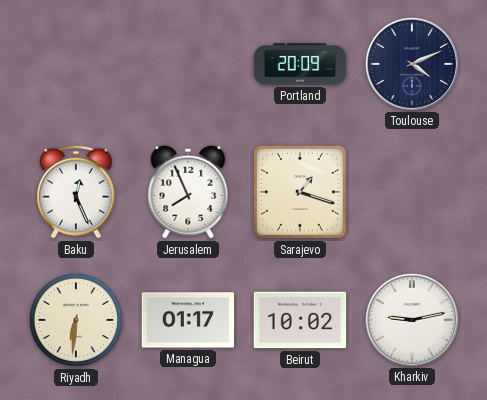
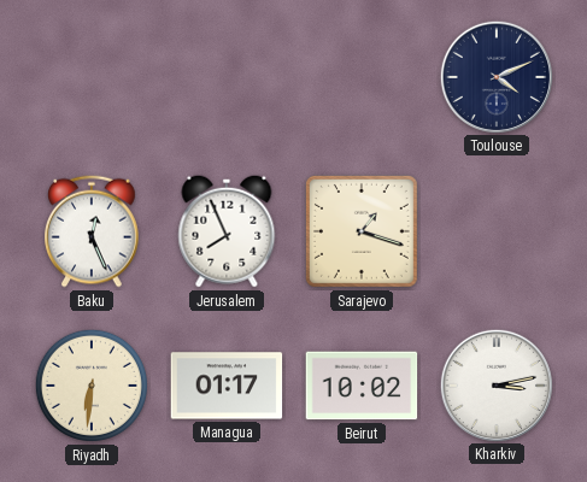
Portland: 20:09 -> none
Kharkiv: 9:13 -> 3:13
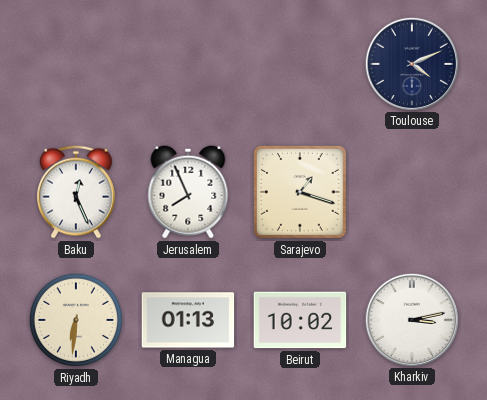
Managua: 01:17 -> 01:13
